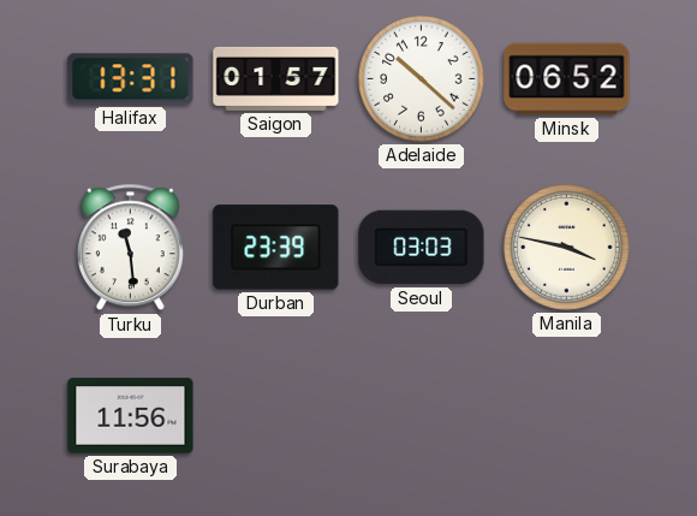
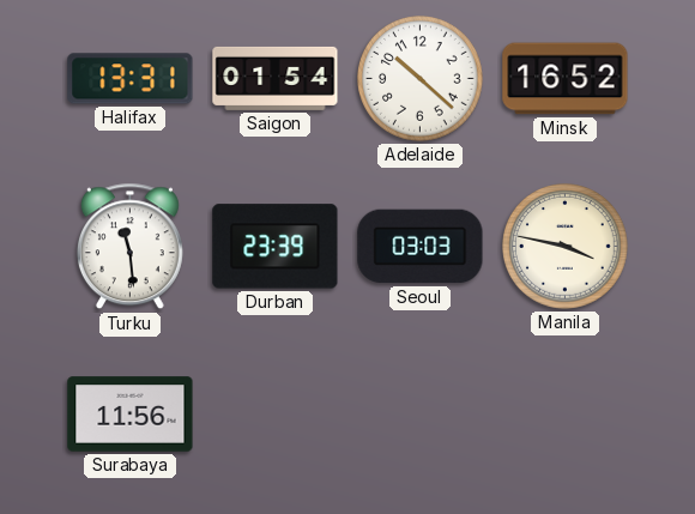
Saigon: 01:57 -> 01:54
Minsk: 06:52 -> 16:52
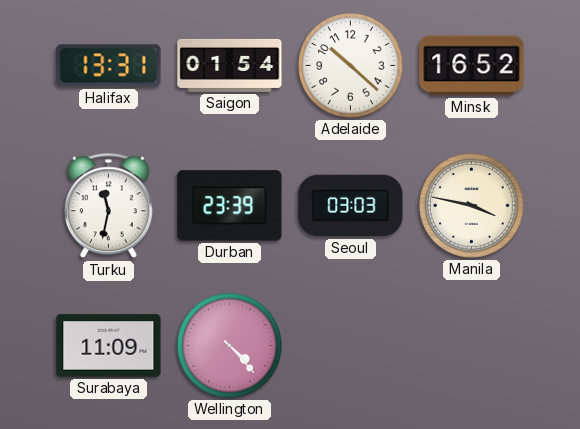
Turku: 11:29 -> 11:32
Surabaya: 11:56 -> 11:09
Wellington: none -> 4:23
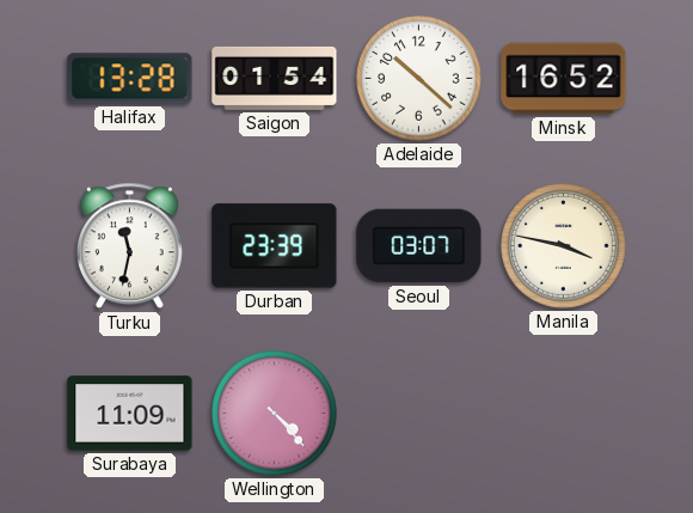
Halifax: 13:31 -> 13:28
Seoul: 03:03 -> 03:07
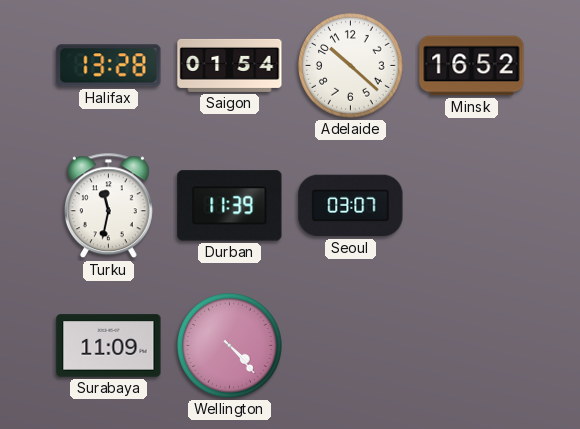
Durban: 23:39 -> 11:39
Manila: 3:47 -> none
